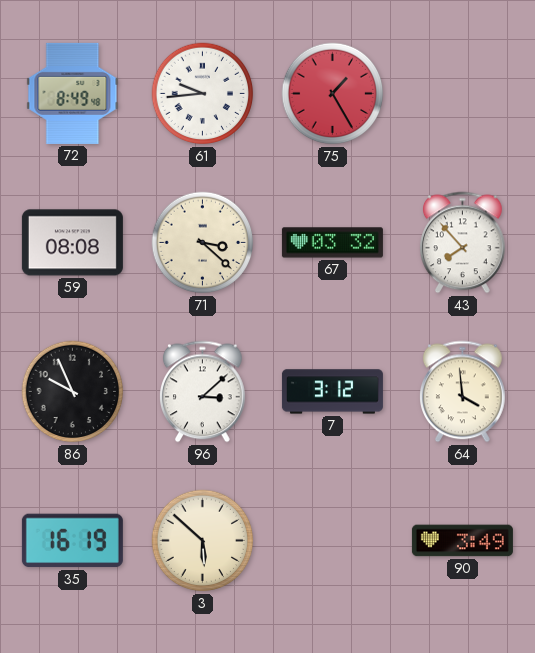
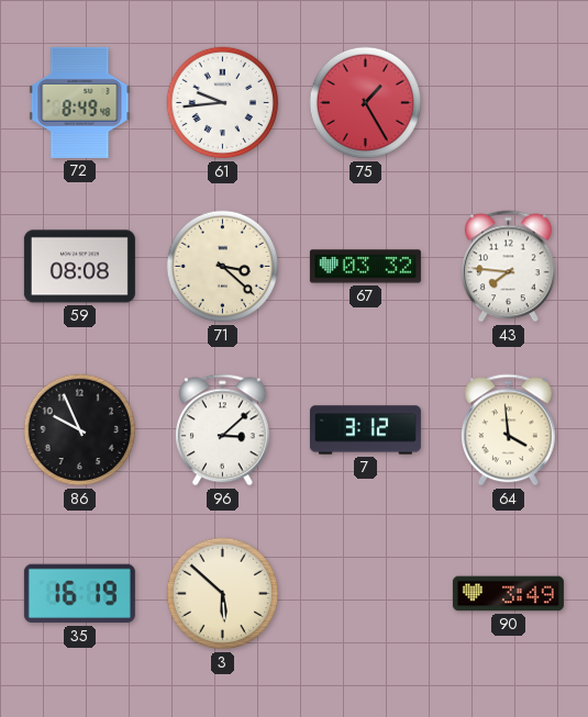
43: 7:53 -> 7:46
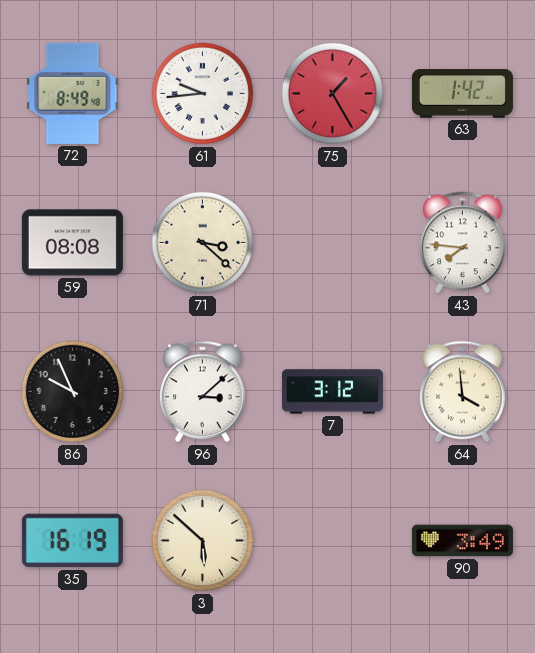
63: none -> 1:42
67: 03:32 -> none
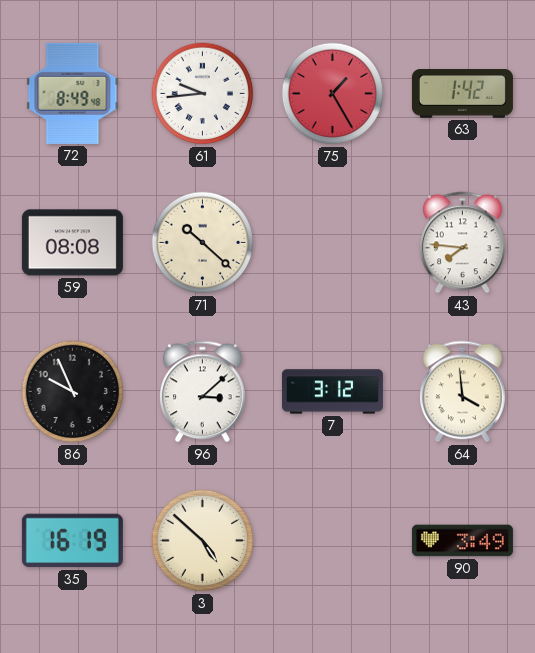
71: 3:22 -> 10:22
3: 5:52 -> 4:52
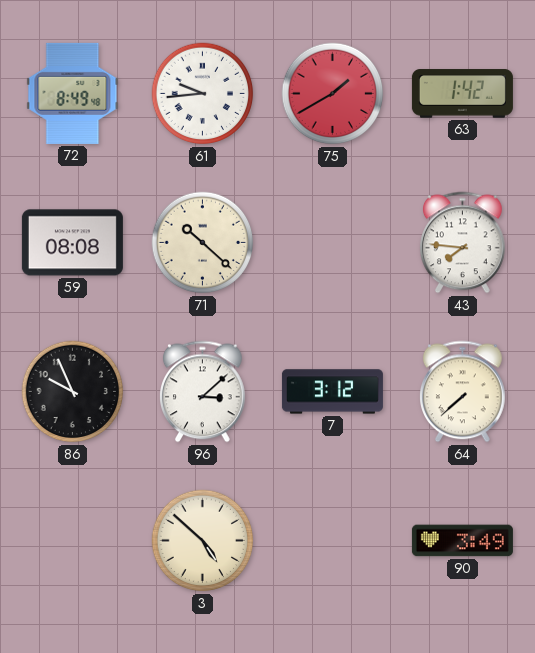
75: 1:25 -> 1:40
64: 3:59 -> 7:38
35: 16:19 -> none
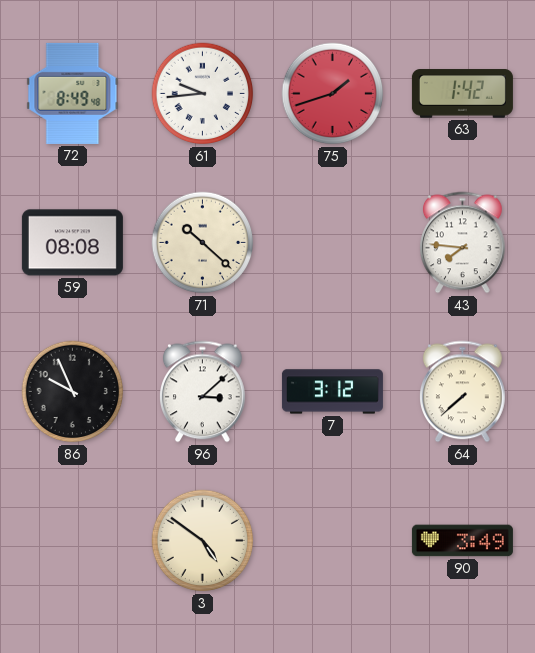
75: 1:40 -> 1:42
3: 4:52 -> 4:51
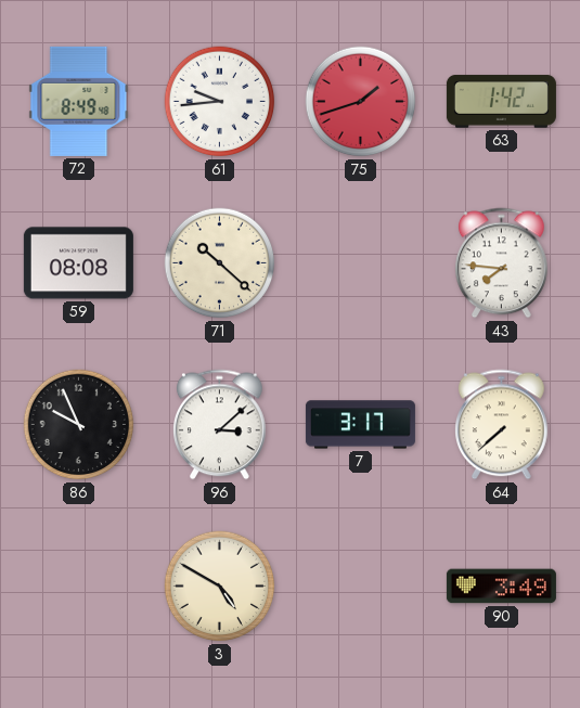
7: 3:12 -> 3:17
3: 4:51 -> 4:50
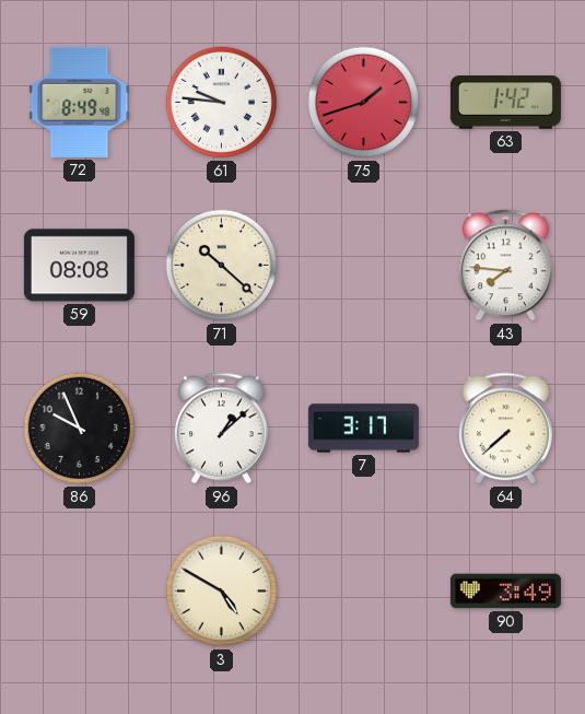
61: 9:44 -> 9:46
96: 3:08 -> 1:08
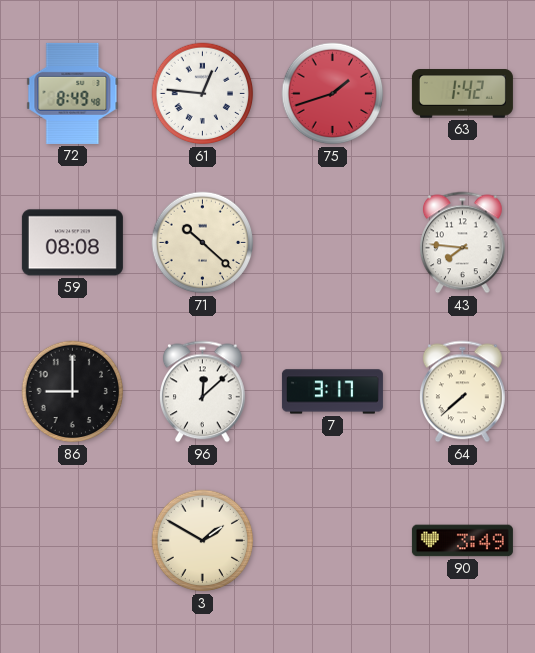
61: 9:46 -> 12:46
86: 9:56 -> 9:00
96: 1:08 -> 12:08
3: 4:50 -> 1:50
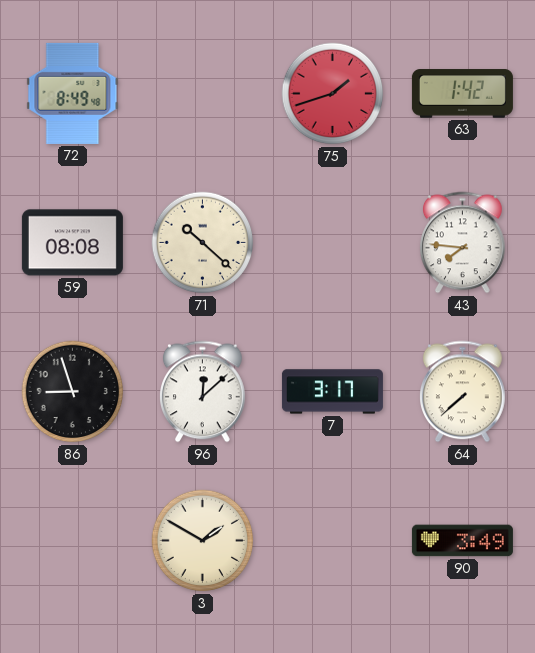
61: 12:46 -> none
86: 9:00 -> 8:57
